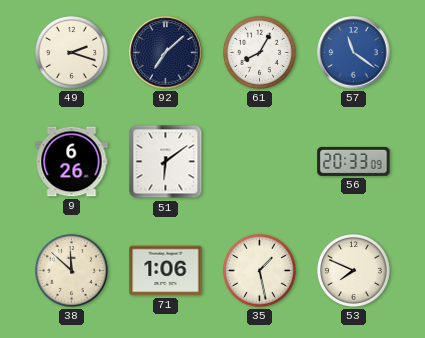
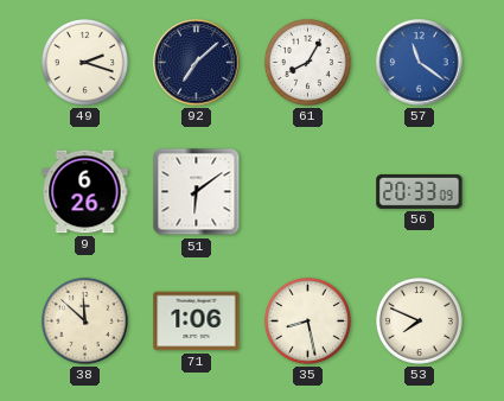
35: 1:28 -> 8:28
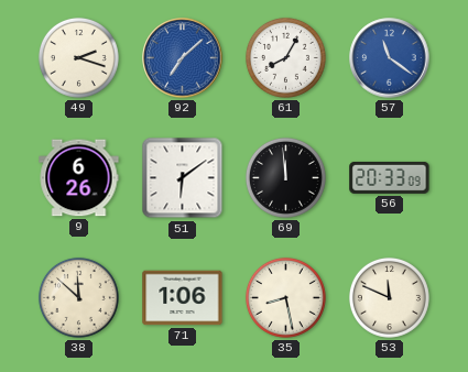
92 dial: navy -> blue
69: none -> 11:59
53: 7:49 -> 11:49
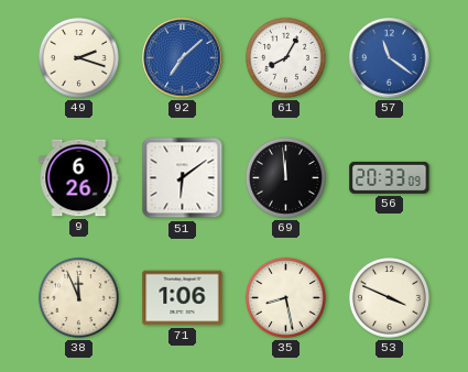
38: 11:52 -> 11:56
53: 11:49 -> 3:49
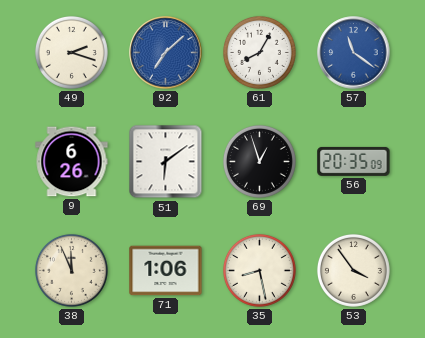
69: 11:59 -> 12:57
56: 20:33 -> 20:35
53: 3:49 -> 3:54
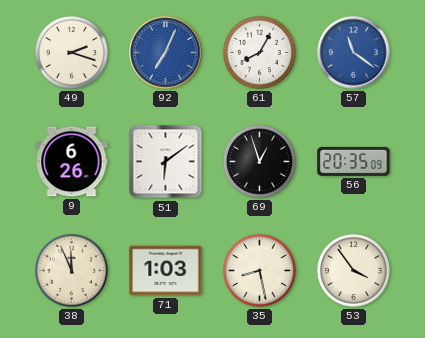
92: 7:08 -> 7:04
71: 1:06 -> 1:03
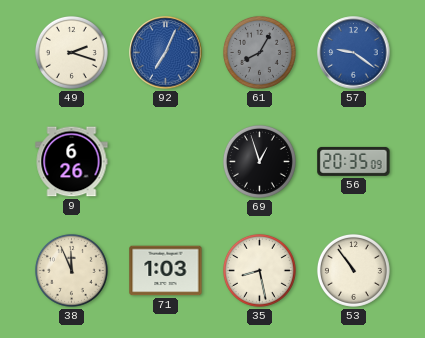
61 dial: white -> grey
57: 11:21 -> 9:21
51: 6:09 -> none
53: 3:54 -> 10:54
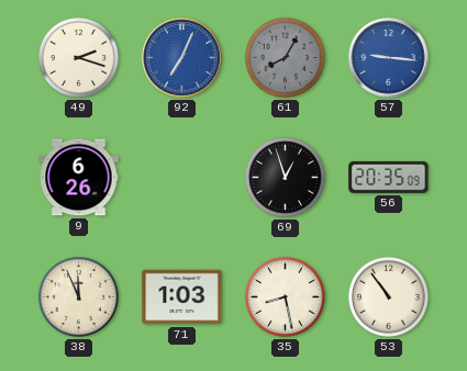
57: 9:21 -> 9:16
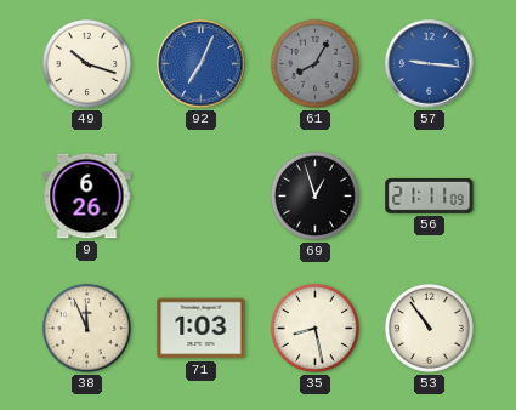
49: 2:18 -> 10:18
56: 20:35 -> 21:11
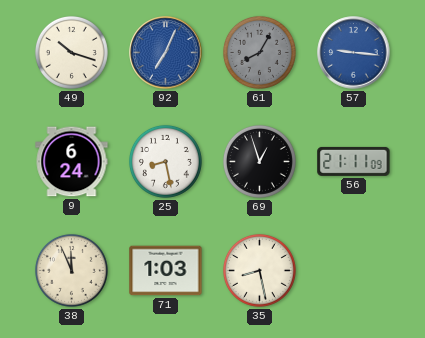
9: 6:26 -> 6:24
25: none -> 8:28
53: 10:54 -> none
